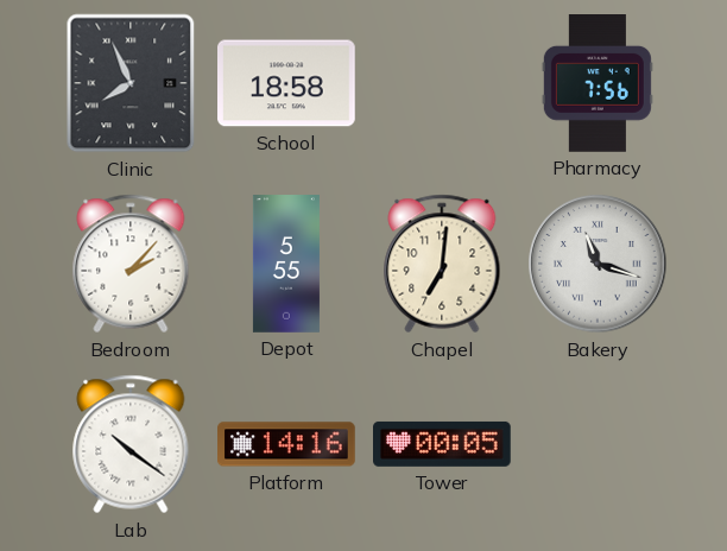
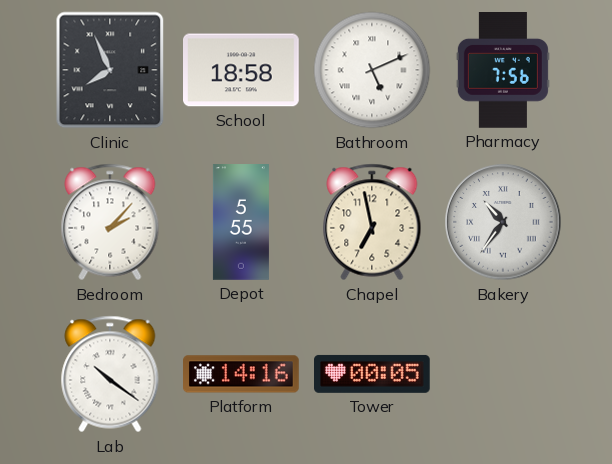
Bathroom: none -> 5:11
Chapel: 7:01 -> 6:58
Bakery: 11:18 -> 10:36
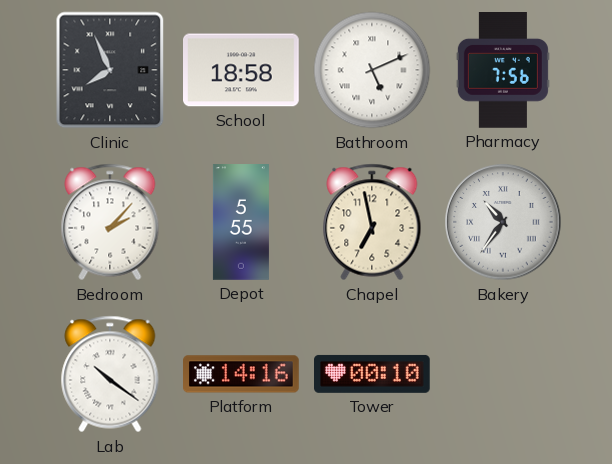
Tower: 00:05 -> 00:10
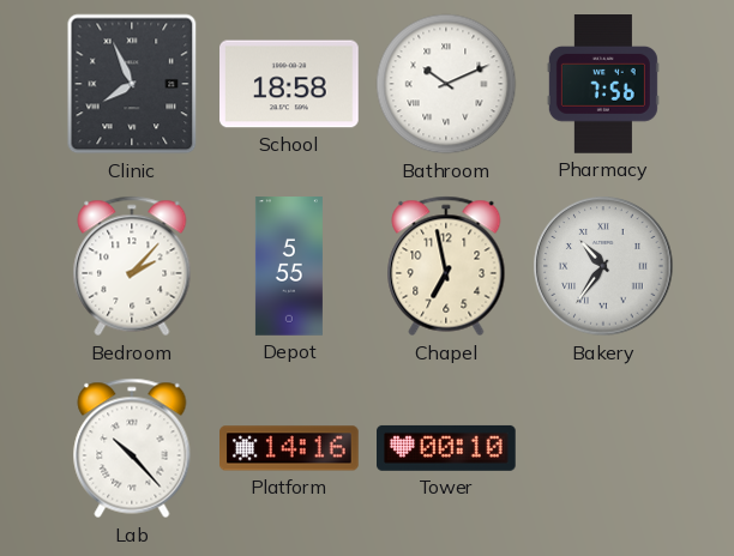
Bathroom: 5:11 -> 10:11
Lab: 10:21 -> 10:23
